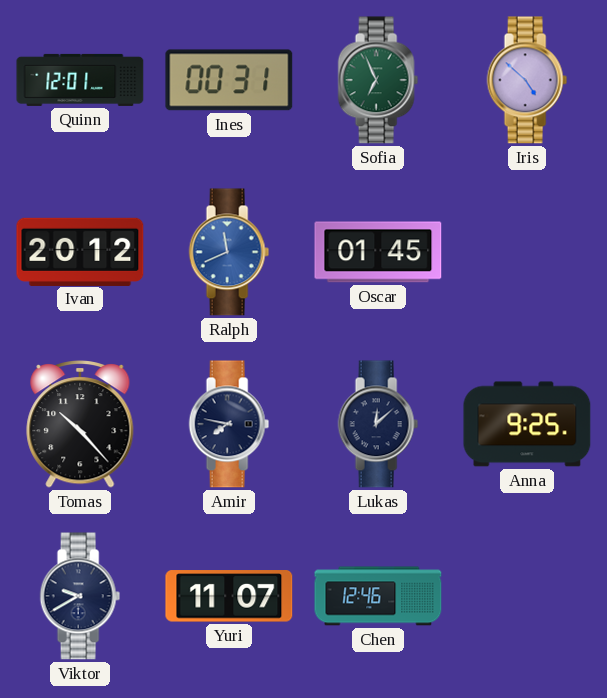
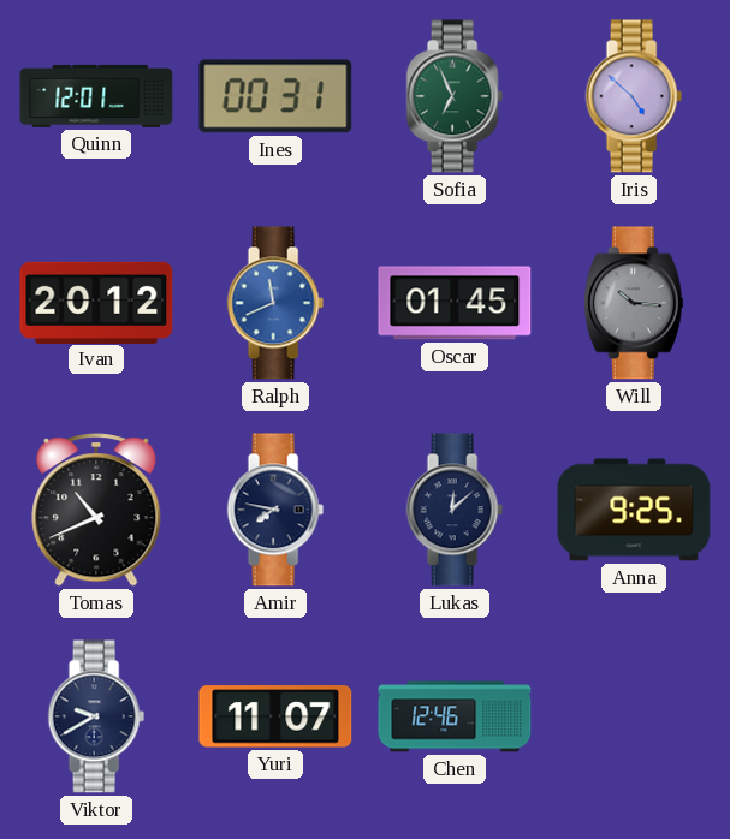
Will: none -> 10:16
Tomas: 10:23 -> 10:41
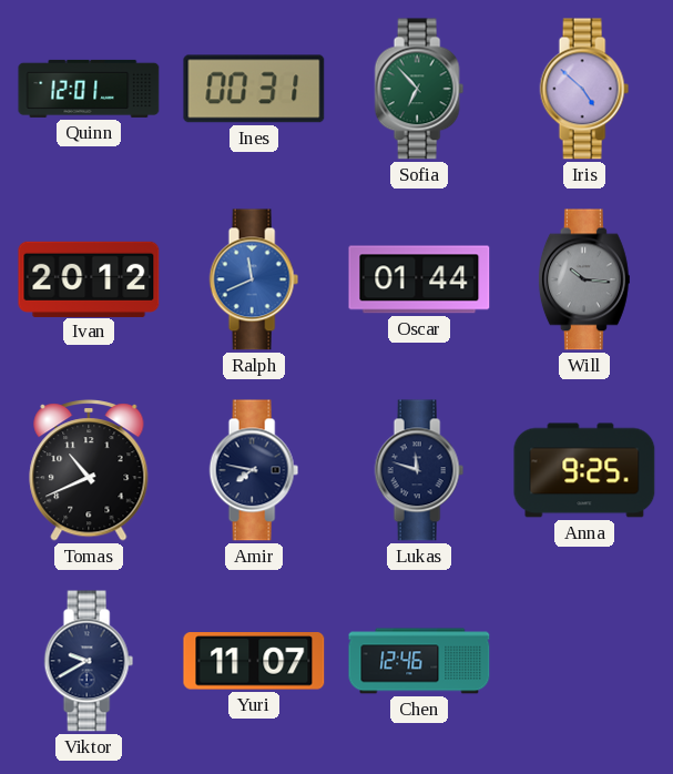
Sofia: 6:56 -> 6:53
Oscar: 01:45 -> 01:44
Lukas: 12:08 -> 11:48
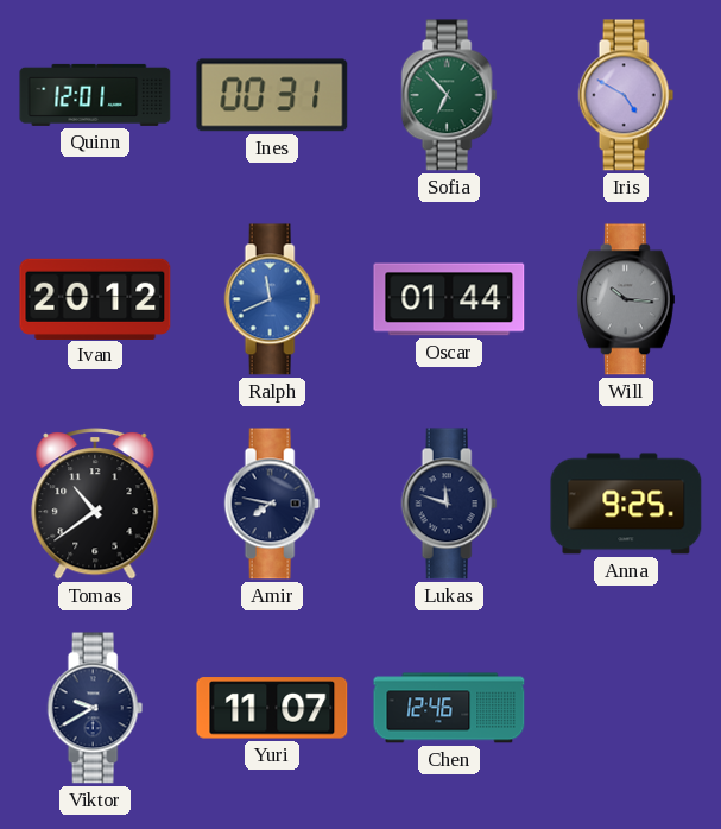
Iris: 4:52 -> 4:50
Tomas: 10:41 -> 10:39
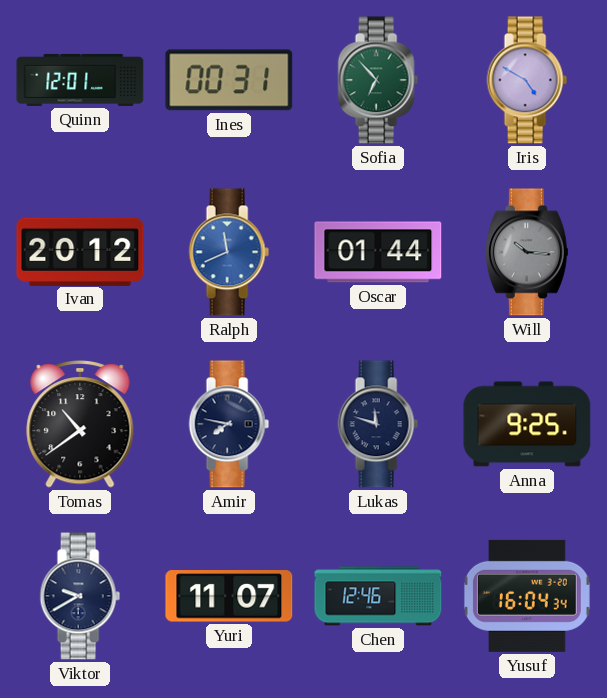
Yusuf: none -> 16:04
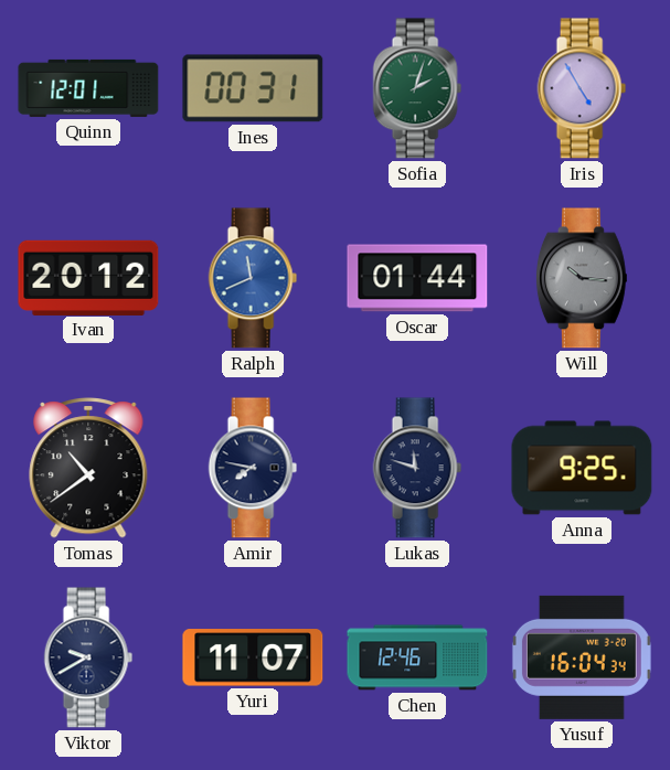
Sofia: 6:53 -> 2:03
Iris: 4:50 -> 4:55
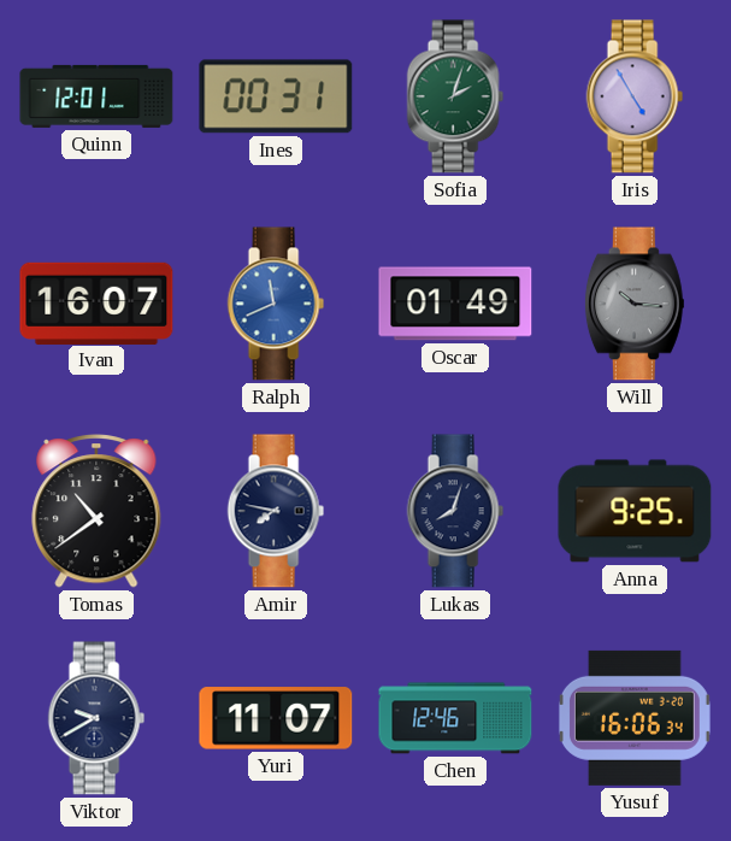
Ivan: 20:12 -> 16:07
Oscar: 01:44 -> 01:49
Lukas: 11:48 -> 8:03
Yusuf: 16:04 -> 16:06
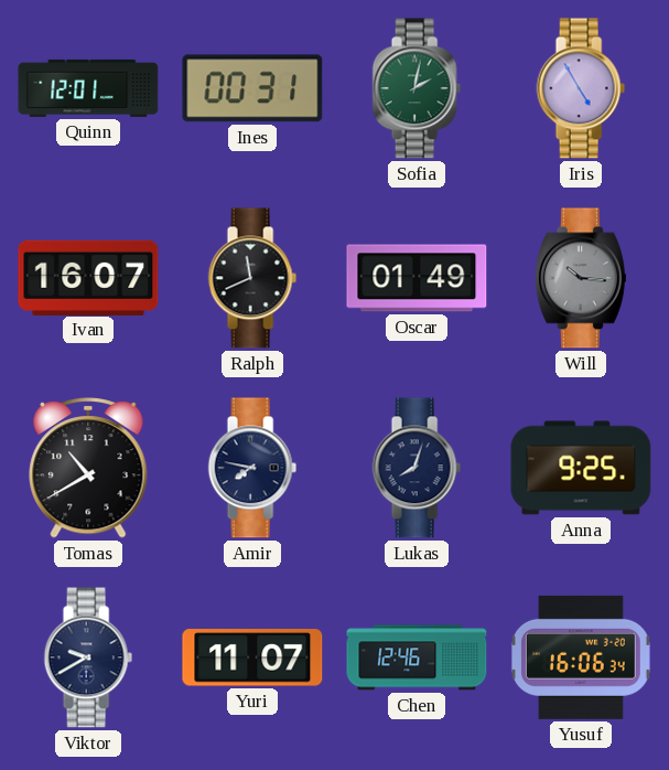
Sofia: 2:03 -> 2:02
Ralph dial: blue -> black
Tomas: 10:39 -> 10:40
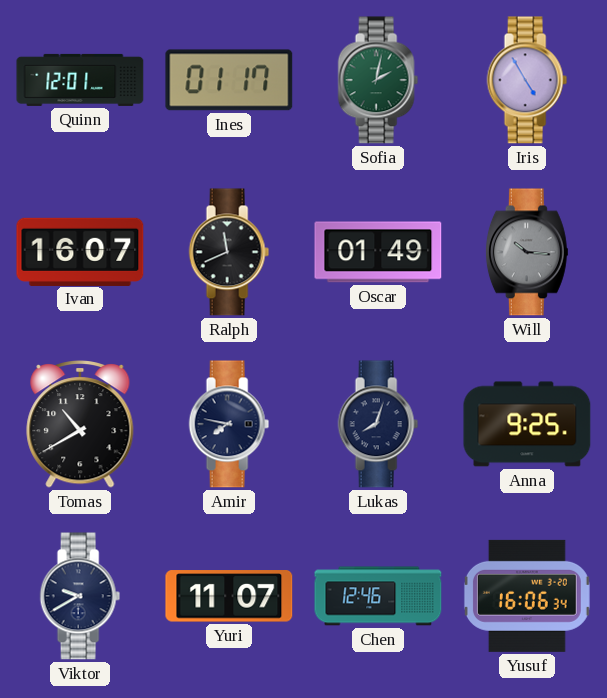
Ines: 00:31 -> 01:17
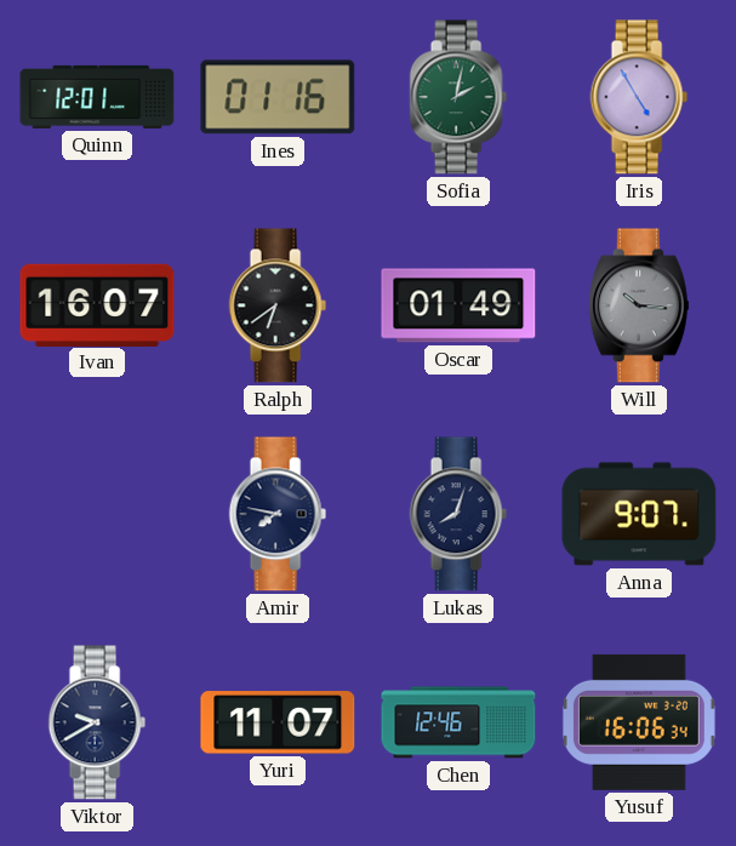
Ines: 01:17 -> 01:16
Ralph: 11:41 -> 6:39
Tomas: 10:40 -> none
Anna: 9:25 -> 9:07
